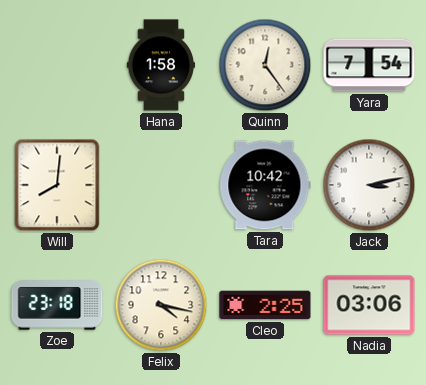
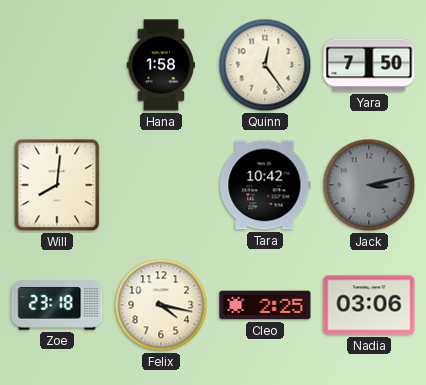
Yara: 7:54 -> 7:50
Jack dial: white -> grey
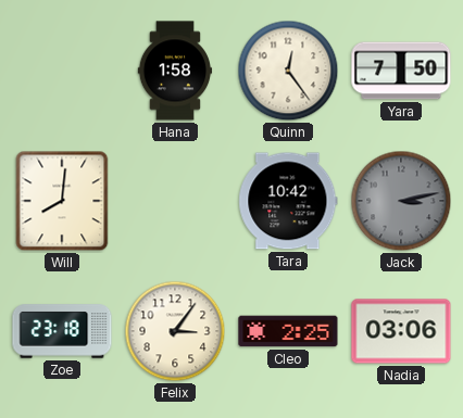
Felix: 4:17 -> 3:06
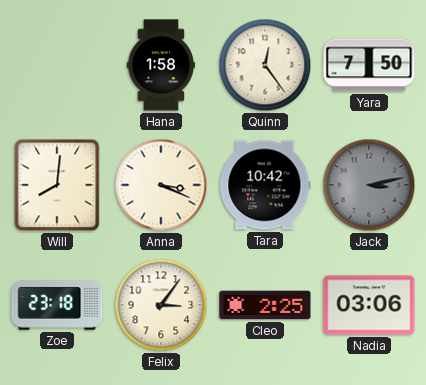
Anna: none -> 3:19
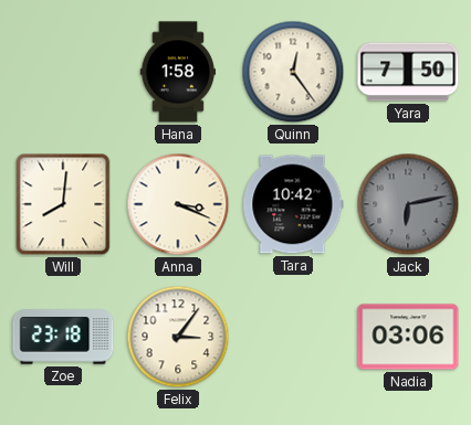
Jack: 3:13 -> 6:13
Cleo: 2:25 -> none
